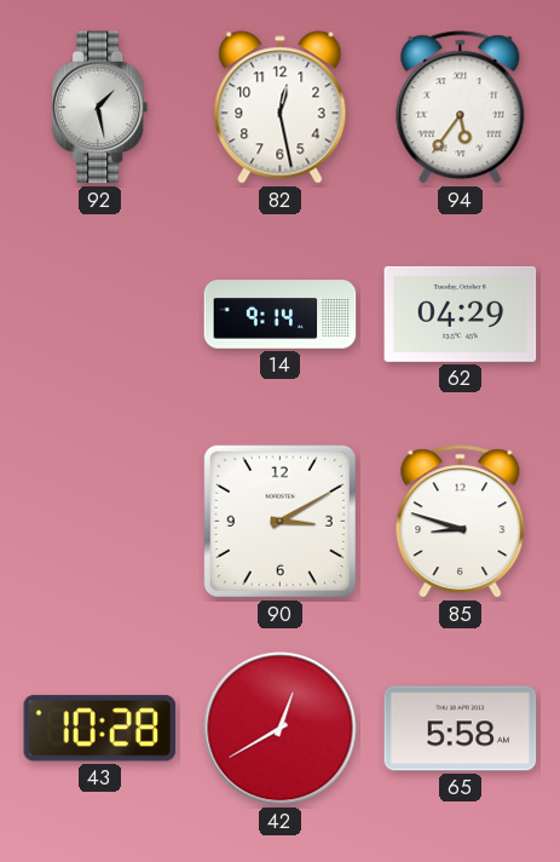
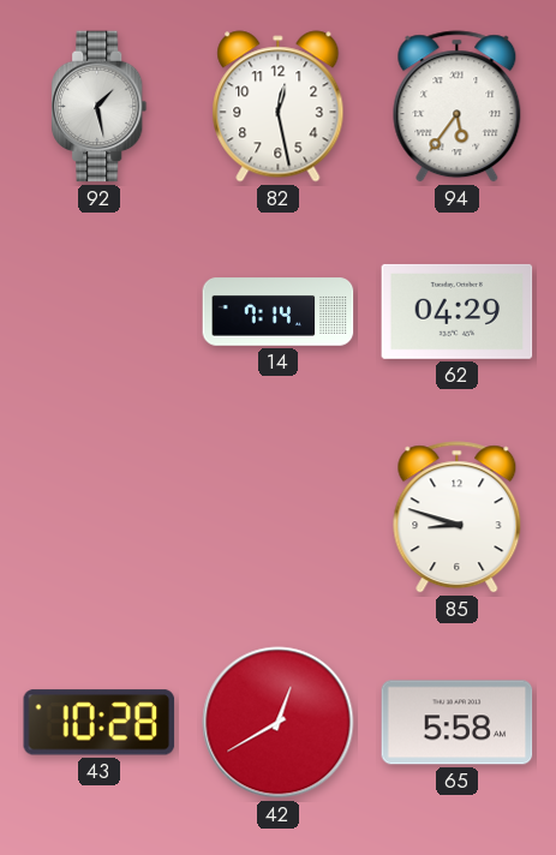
14: 9:14 -> 7:14
90: 3:10 -> none
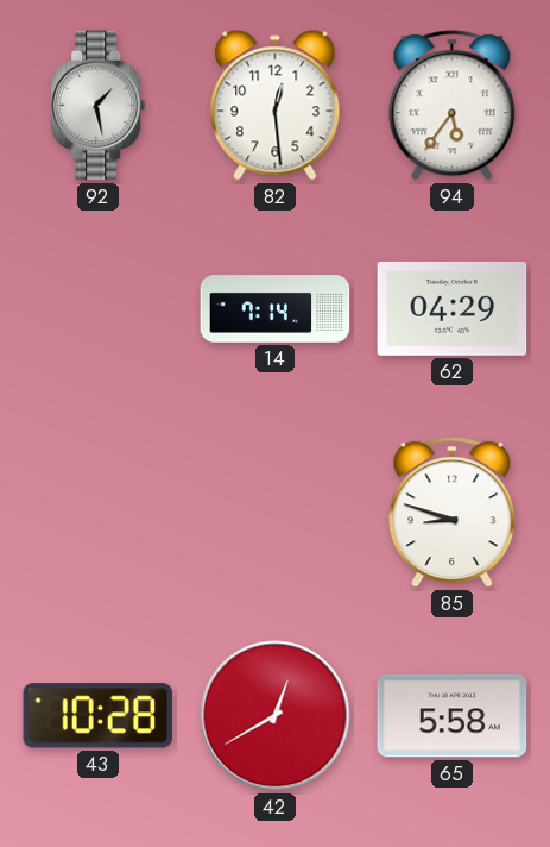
82: 12:28 -> 12:29
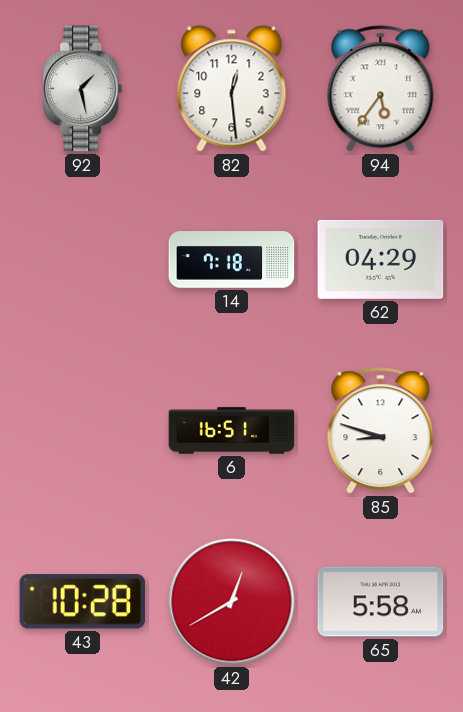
14: 7:14 -> 7:18
6: none -> 16:51
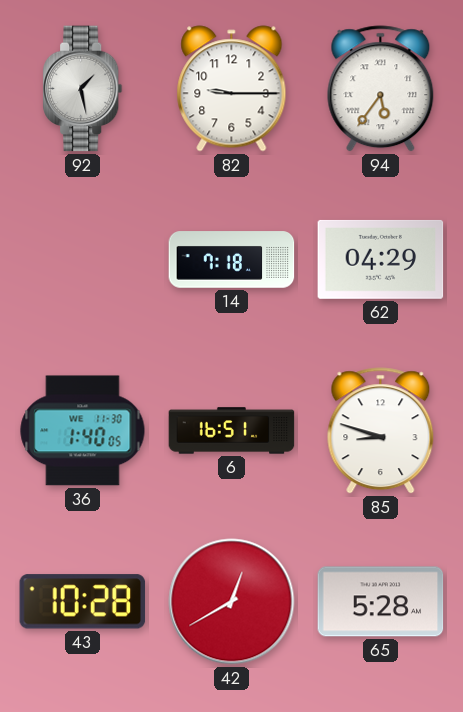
82: 12:29 -> 9:15
36: none -> 1:40
65: 5:58 -> 5:28
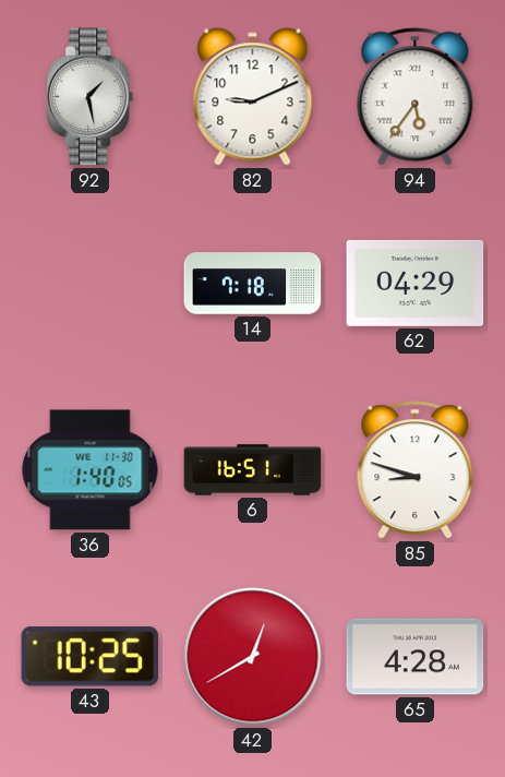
82: 9:15 -> 9:11
43: 10:28 -> 10:25
65: 5:28 -> 4:28
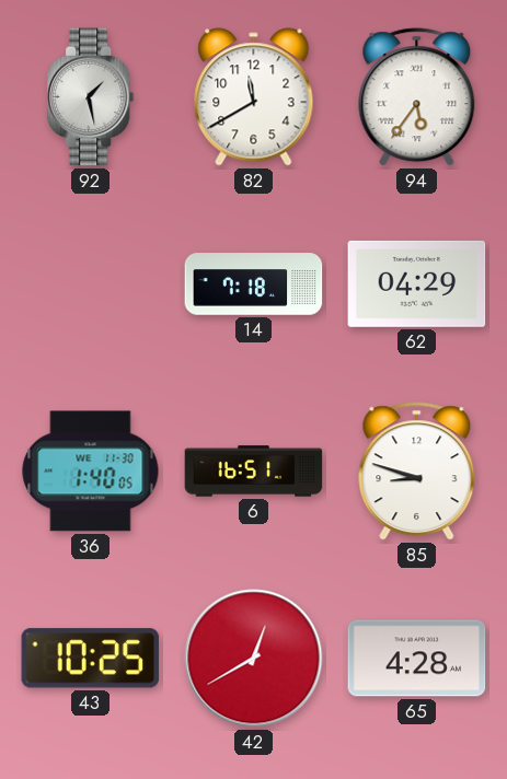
82: 9:11 -> 11:40
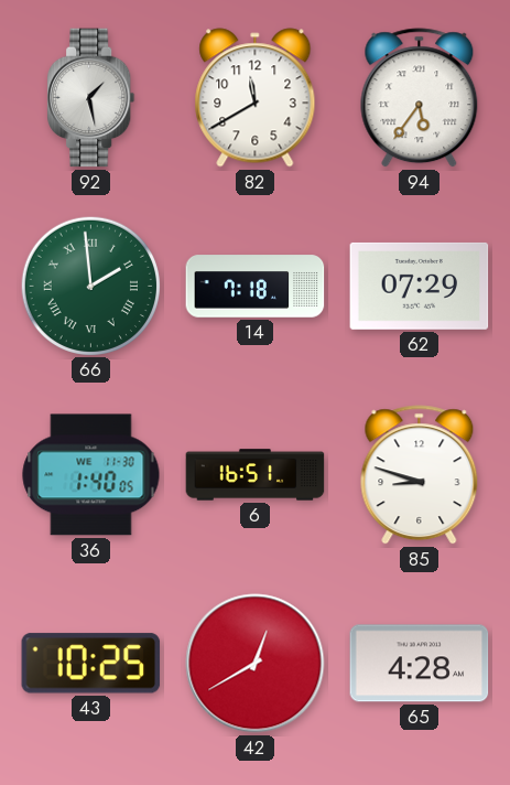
66: none -> 1:59
62: 04:29 -> 07:29
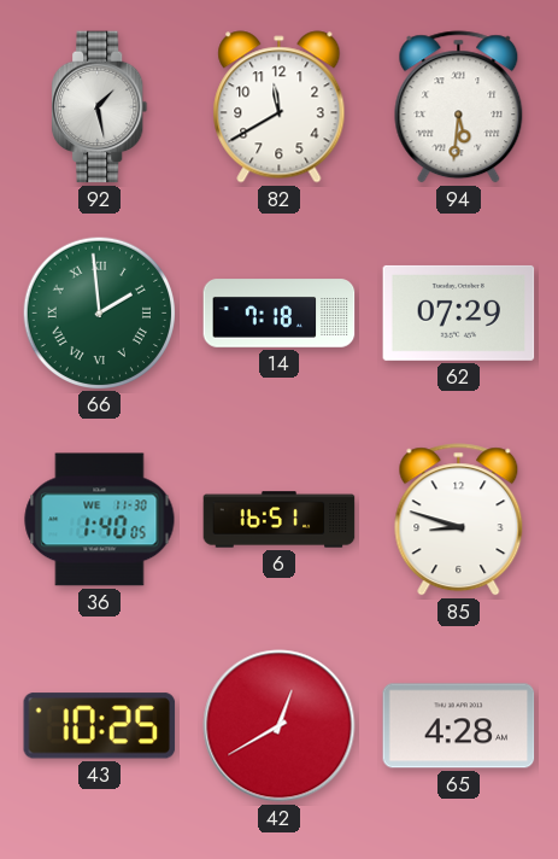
94: 5:36 -> 5:31
